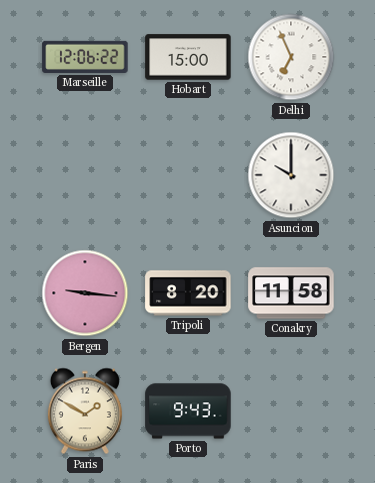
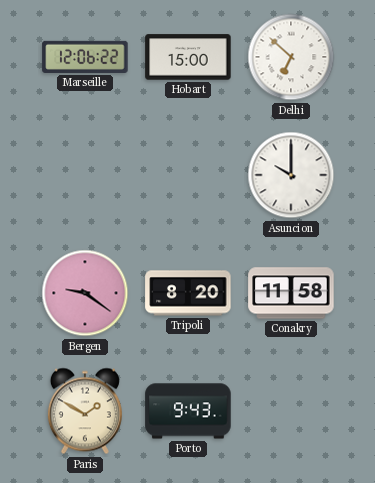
Delhi: 6:56 -> 6:52
Bergen: 9:16 -> 9:21
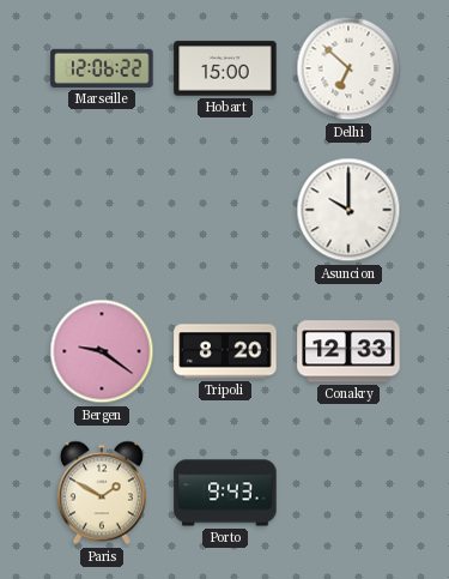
Conakry: 11:58 -> 12:33
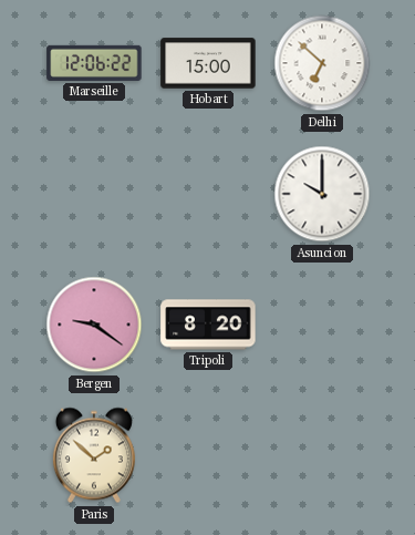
Conakry: 12:33 -> none
Paris: 1:50 -> 1:52
Porto: 9:43 -> none
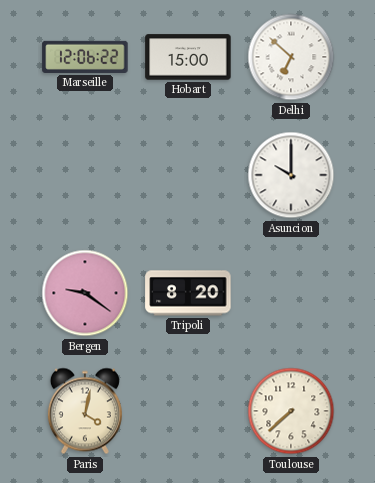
Paris: 1:52 -> 4:02
Toulouse: none -> 7:38
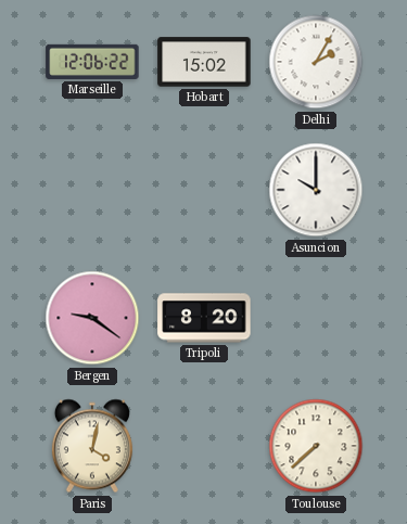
Hobart: 15:00 -> 15:02
Delhi: 6:52 -> 2:05
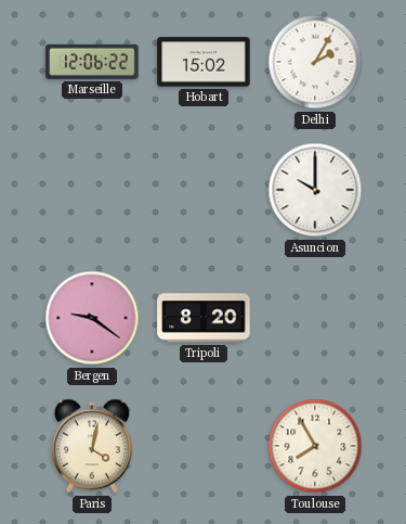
Toulouse: 7:38 -> 7:55
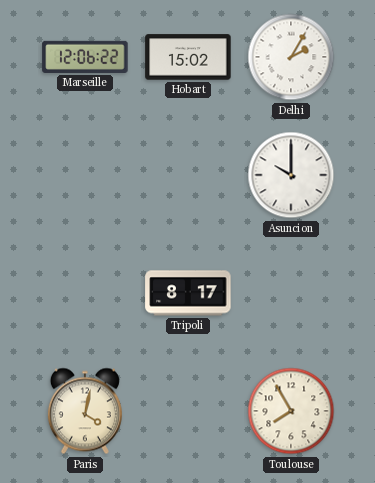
Bergen: 9:21 -> none
Tripoli: 8:20 -> 8:17
